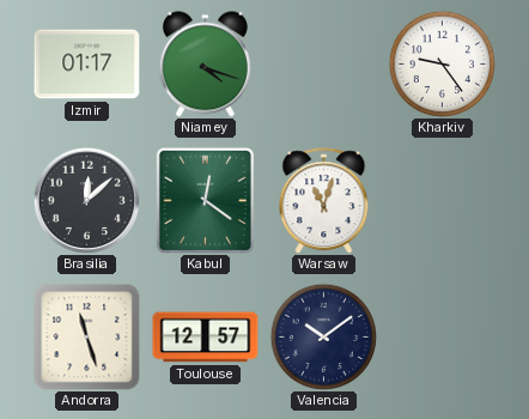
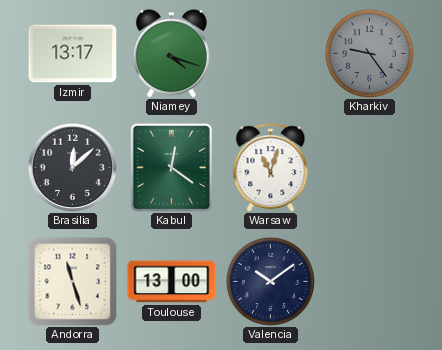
Izmir: 01:17 -> 13:17
Kharkiv dial: white -> grey
Toulouse: 12:57 -> 13:00
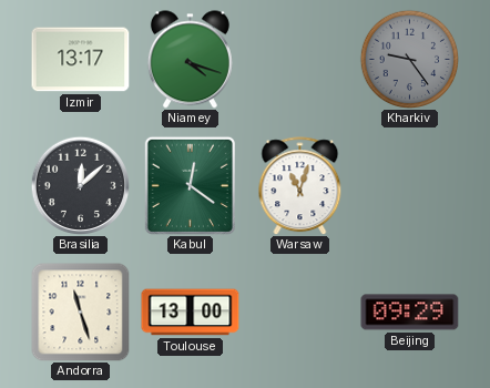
Valencia: 10:09 -> none
Beijing: none -> 09:29
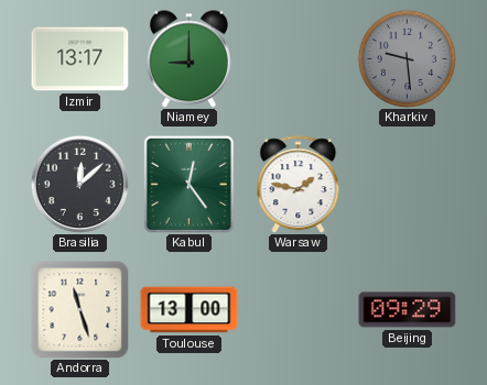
Niamey: 4:18 -> 9:00
Kharkiv: 9:24 -> 9:29
Kabul: 12:21 -> 12:24
Warsaw: 11:03 -> 1:47
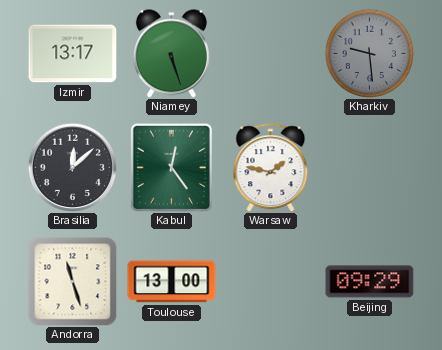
Niamey: 9:00 -> 5:27
